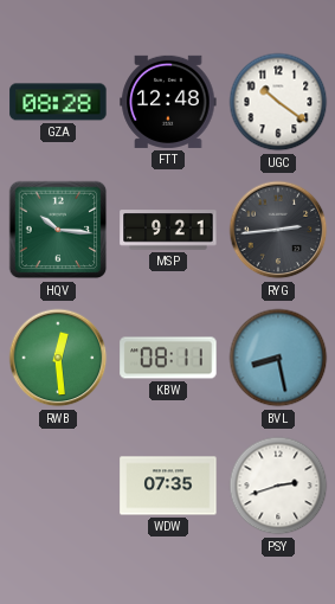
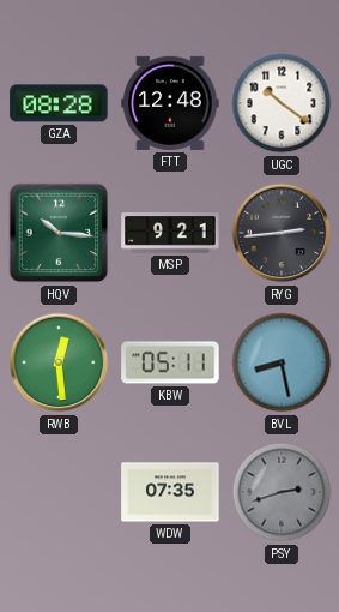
KBW: 08:11 -> 05:11
PSY dial: white -> grey
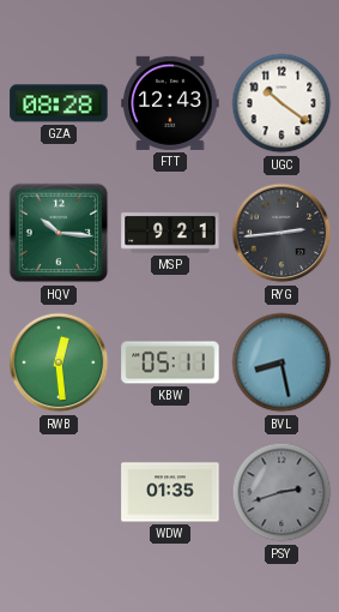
FTT: 12:48 -> 12:43
WDW: 07:35 -> 01:35
